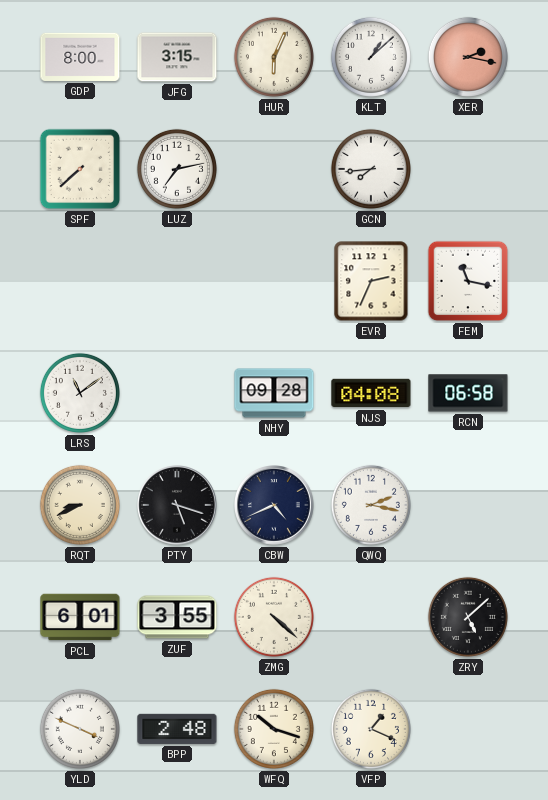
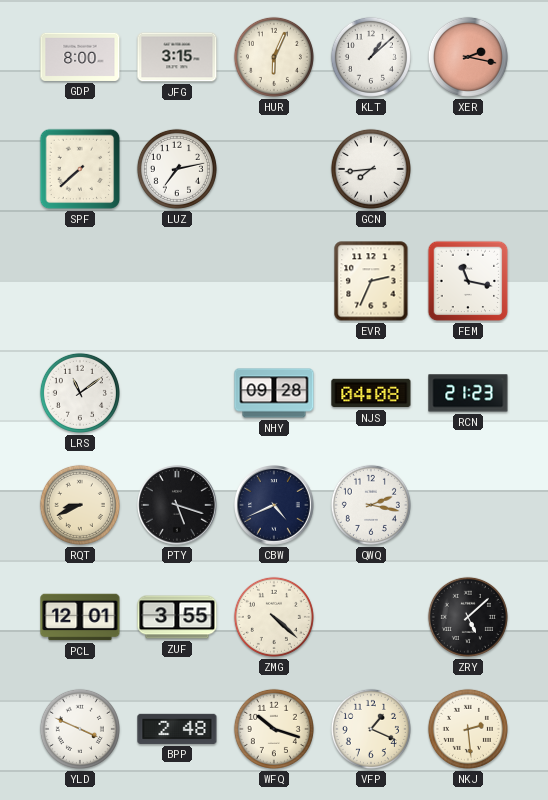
RCN: 06:58 -> 21:23
PCL: 6:01 -> 12:01
NKJ: none -> 2:29
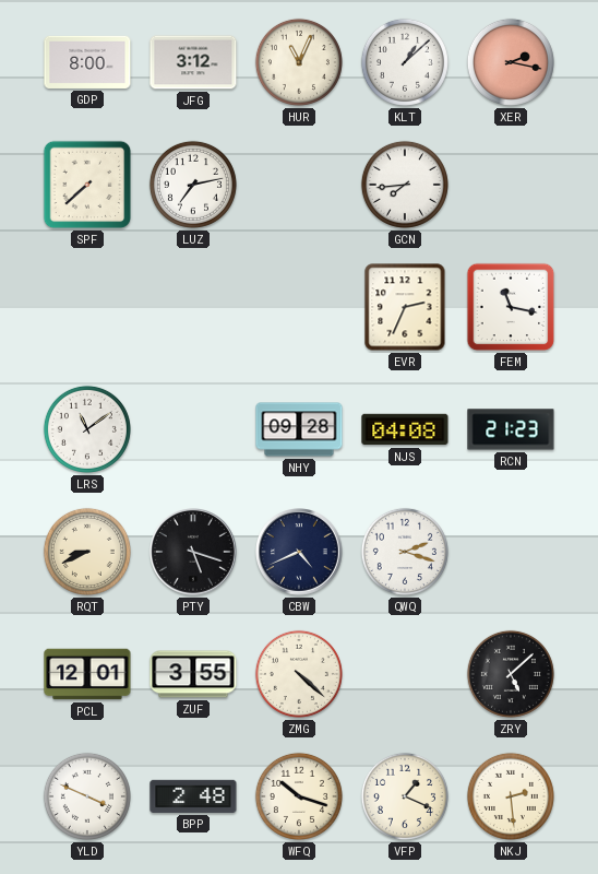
JFG: 3:15 -> 3:12
HUR: 6:04 -> 11:04
QWQ: 2:17 -> 2:18
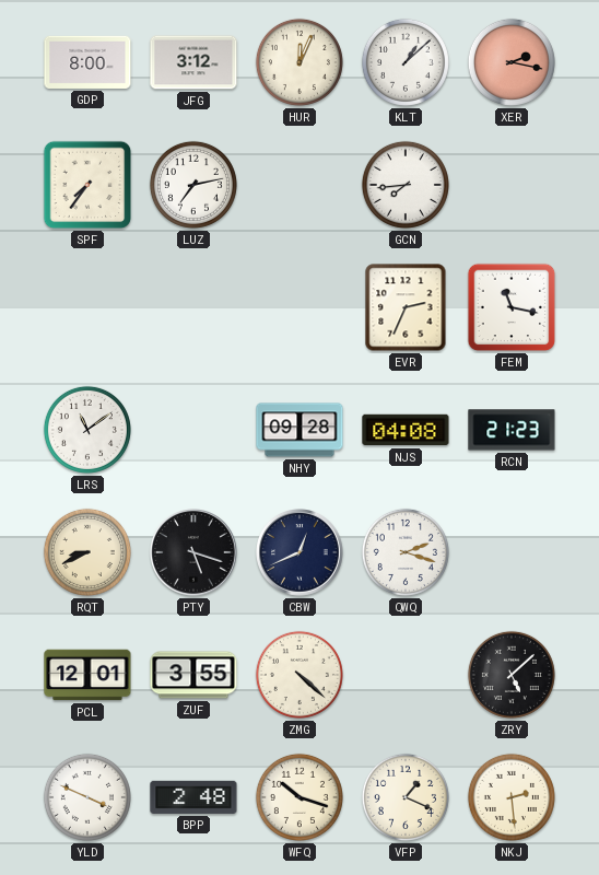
HUR: 11:04 -> 12:04
SPF: 7:38 -> 7:36
CBW: 4:41 -> 12:41
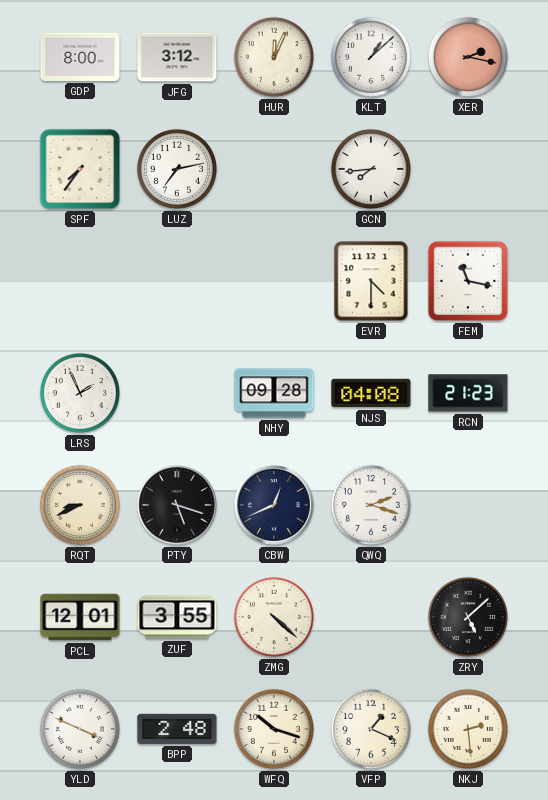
EVR: 2:34 -> 4:30
LRS: 11:09 -> 1:56
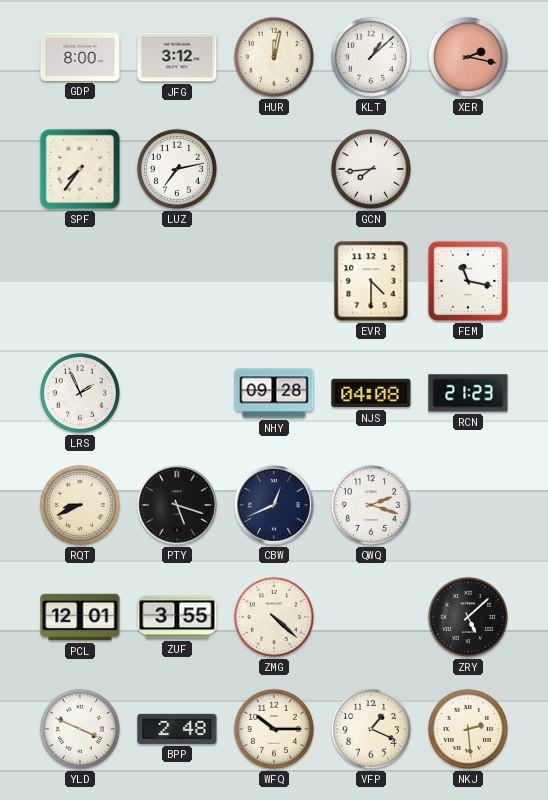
HUR: 12:04 -> 12:02
WFQ: 10:18 -> 10:15
